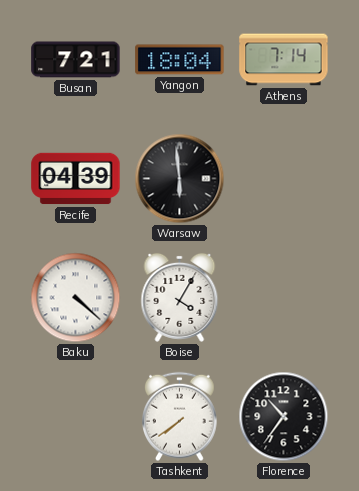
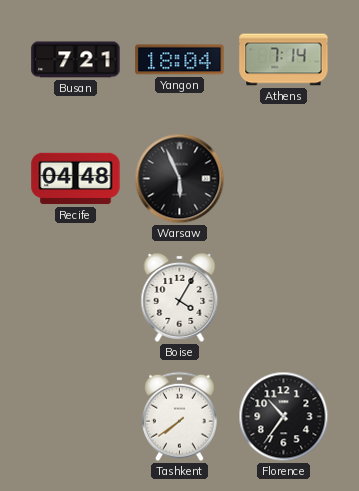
Recife: 04:39 -> 04:48
Warsaw: 5:59 -> 5:56
Baku: 4:22 -> none
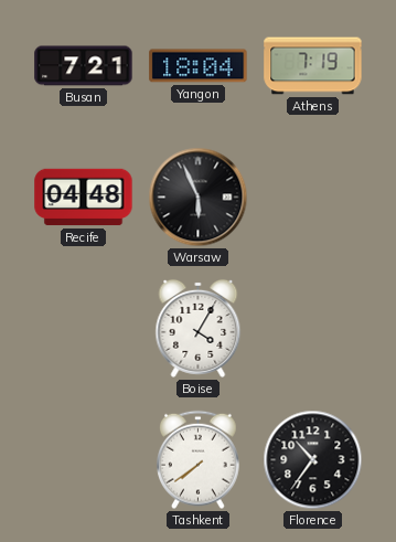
Athens: 7:14 -> 7:19
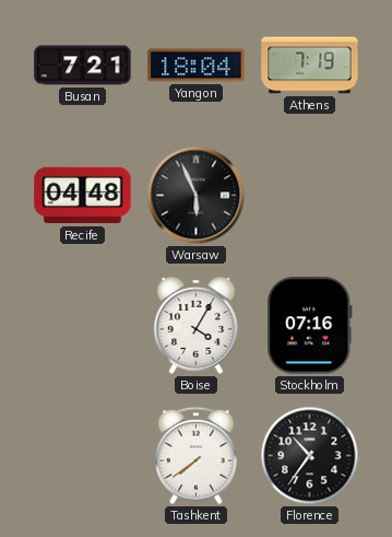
Stockholm: none -> 07:16
